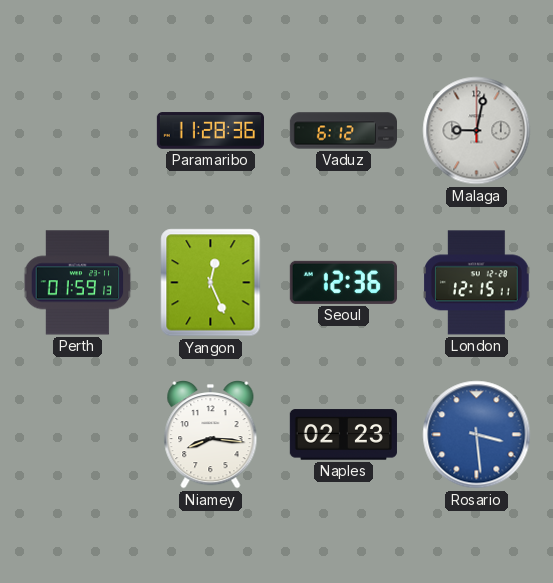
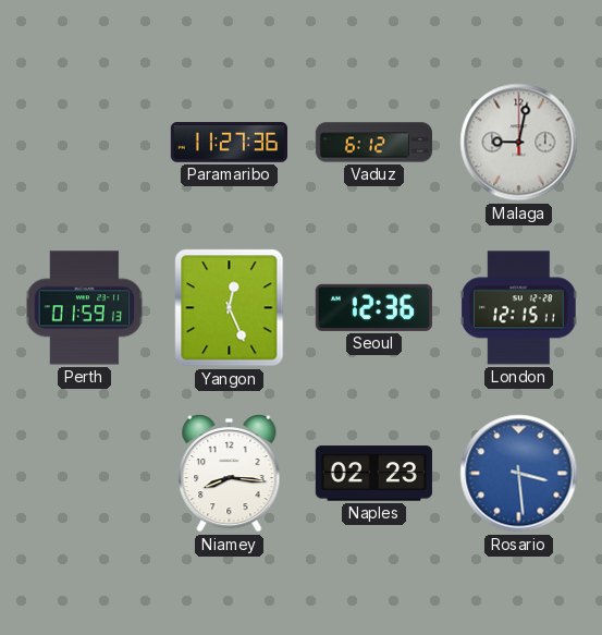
Paramaribo: 11:28 -> 11:27
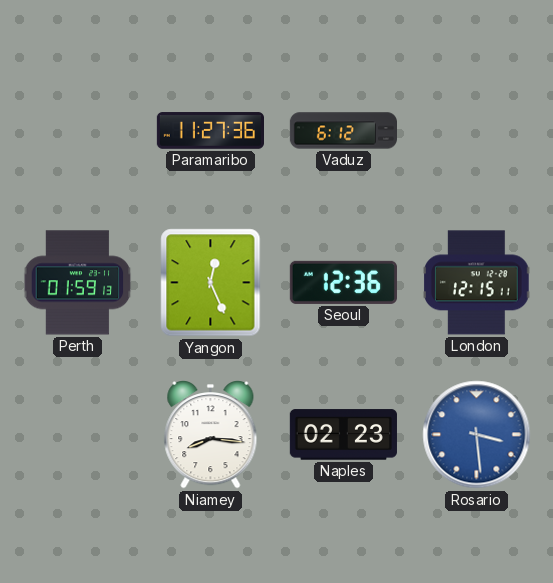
Malaga: 9:02 -> none
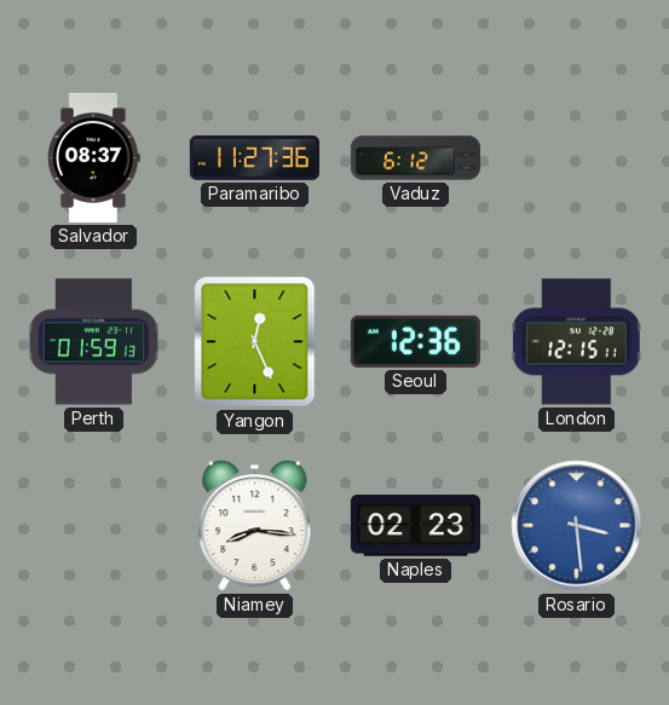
Salvador: none -> 08:37
